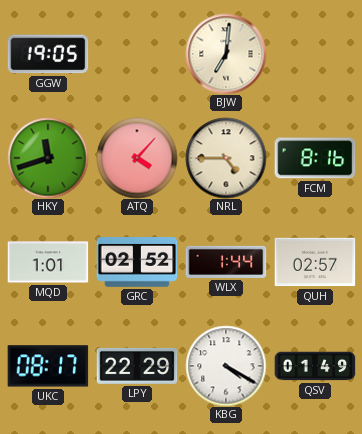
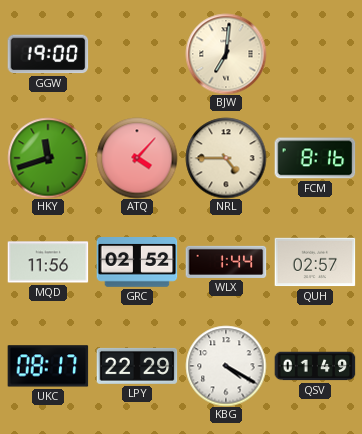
GGW: 19:05 -> 19:00
MQD: 1:01 -> 11:56
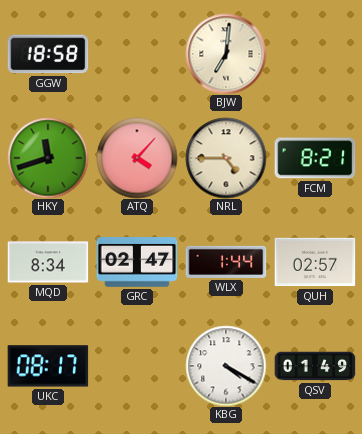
GGW: 19:00 -> 18:58
FCM: 8:16 -> 8:21
MQD: 11:56 -> 8:34
GRC: 02:52 -> 02:47
LPY: 22:29 -> none
